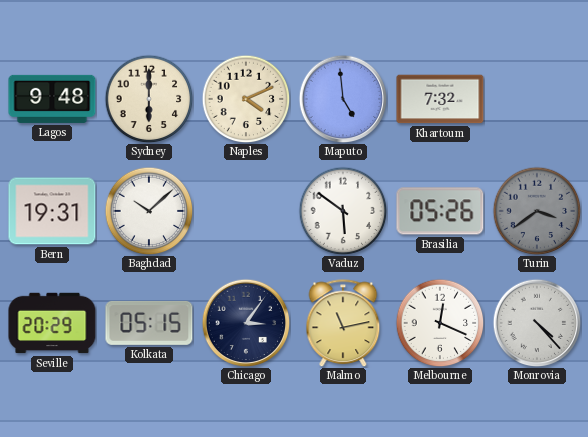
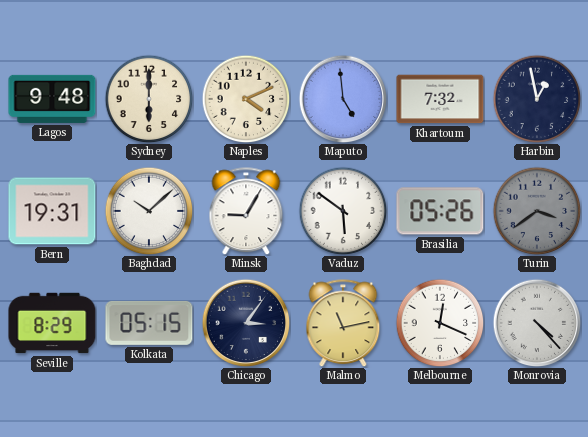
Harbin: none -> 12:58
Minsk: none -> 9:05
Seville: 20:29 -> 8:29
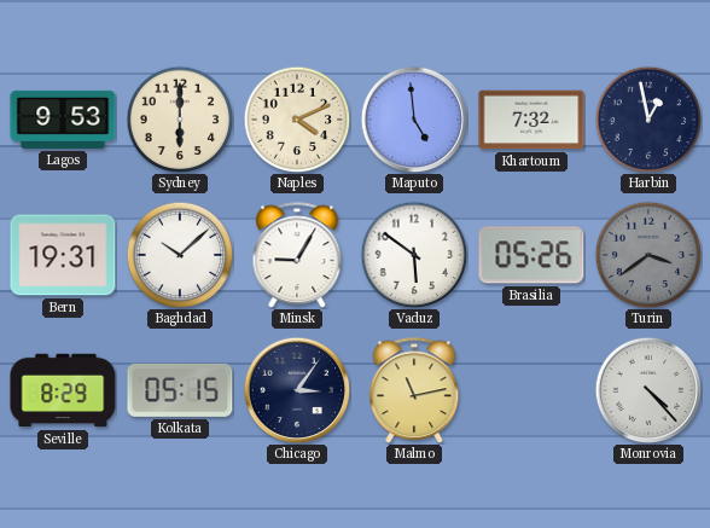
Lagos: 9:48 -> 9:53
Melbourne: 12:19 -> none
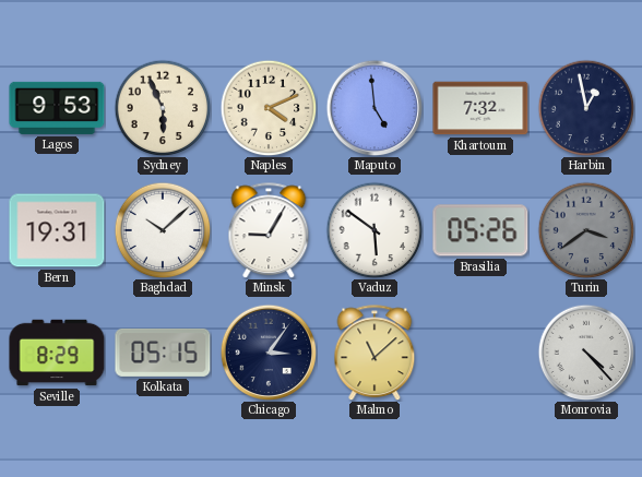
Sydney: 6:00 -> 5:56
Malmo: 11:13 -> 11:08
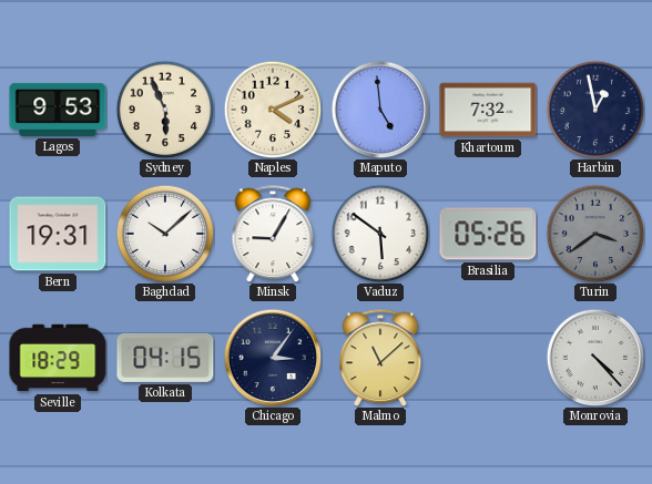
Seville: 8:29 -> 18:29
Kolkata: 05:15 -> 04:15
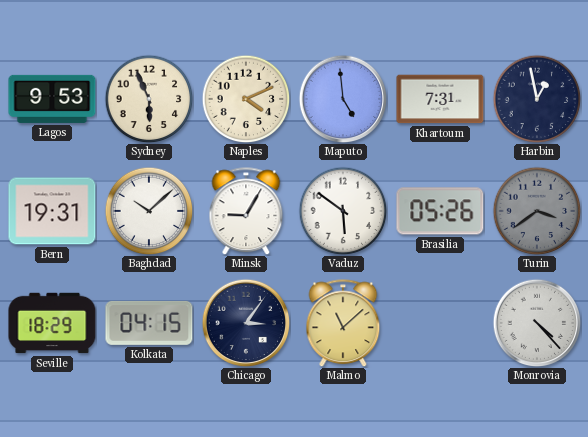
Khartoum: 7:32 -> 7:31
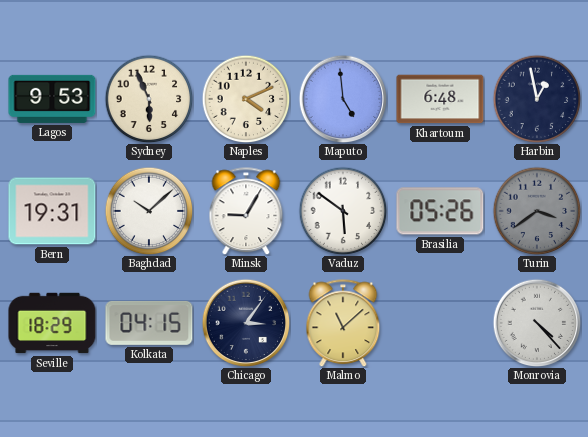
Khartoum: 7:31 -> 6:48
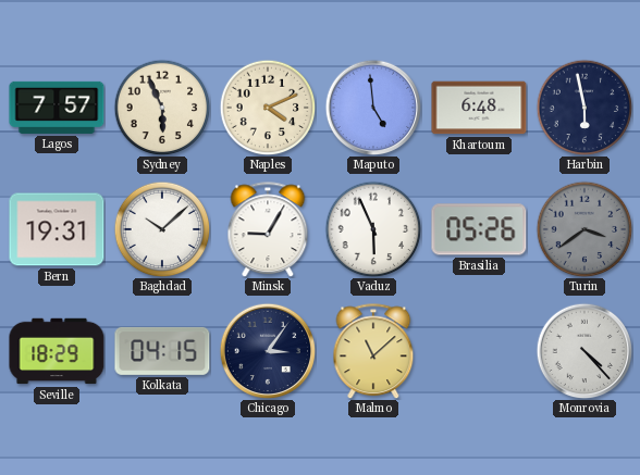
Lagos: 9:53 -> 7:57
Harbin: 12:58 -> 5:58
Vaduz: 5:51 -> 5:56
